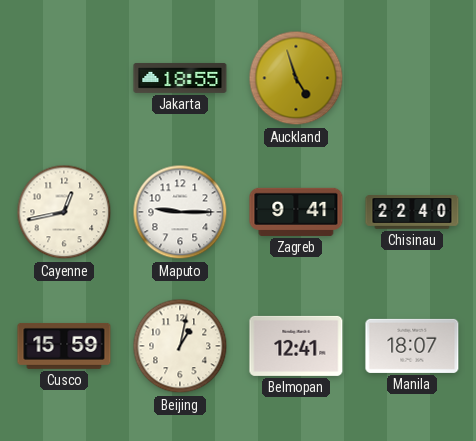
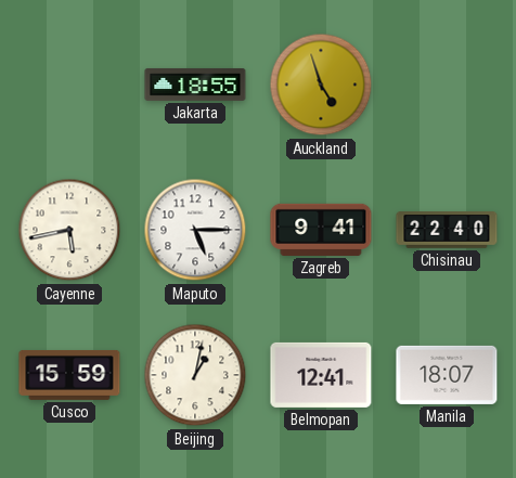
Cayenne: 12:43 -> 5:43
Maputo: 9:15 -> 5:15
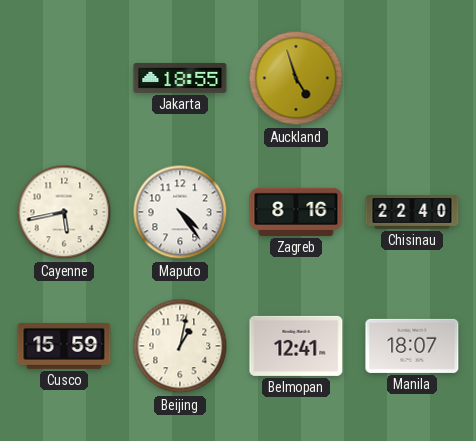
Maputo: 5:15 -> 4:24
Zagreb: 9:41 -> 8:16
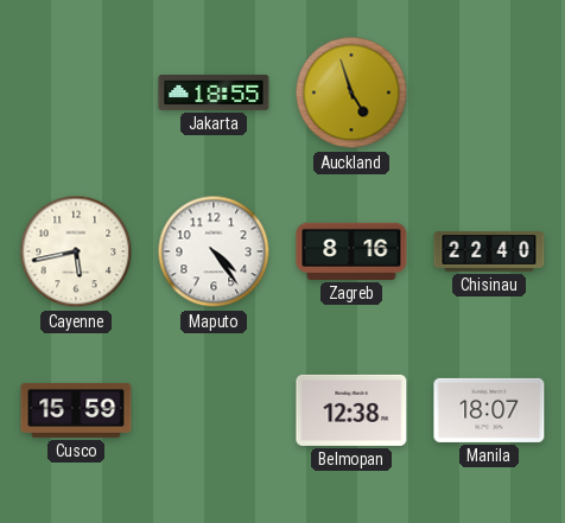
Beijing: 1:02 -> none
Belmopan: 12:41 -> 12:38
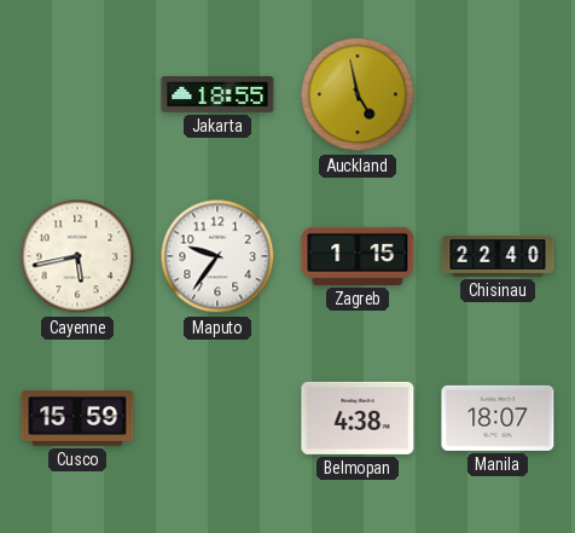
Auckland: 4:57 -> 4:58
Maputo: 4:24 -> 9:36
Zagreb: 8:16 -> 1:15
Belmopan: 12:38 -> 4:38
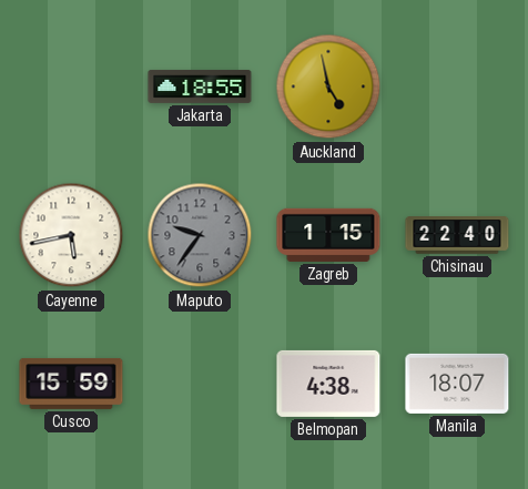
Maputo dial: white -> grey
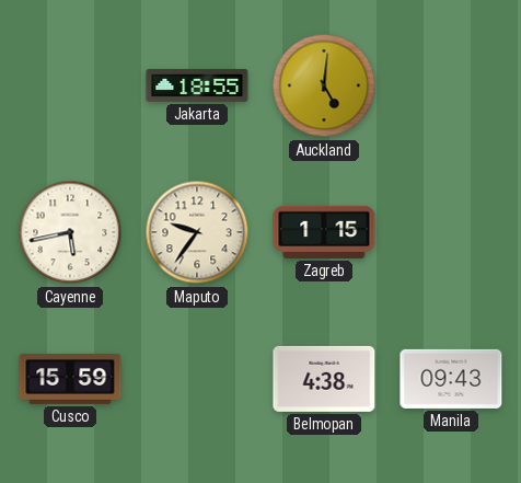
Auckland: 4:58 -> 5:01
Maputo dial: grey -> cream
Chisinau: 22:40 -> none
Manila: 18:07 -> 09:43
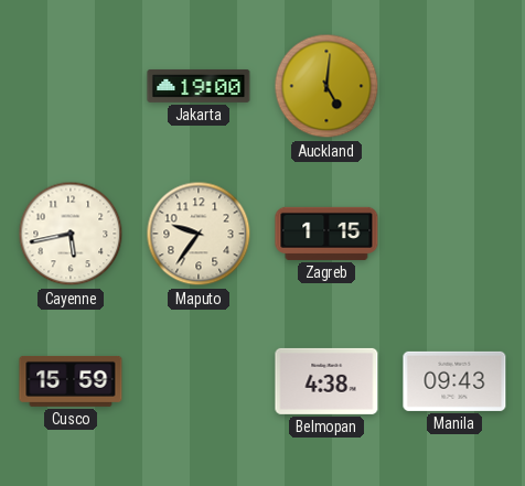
Jakarta: 18:55 -> 19:00
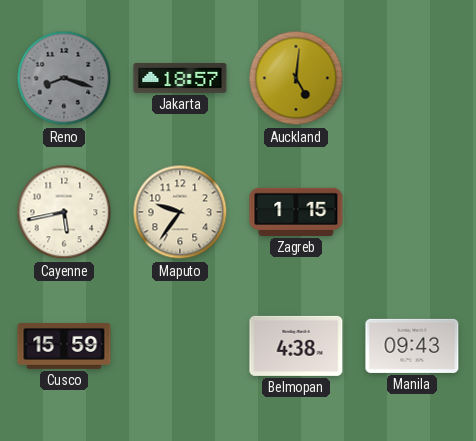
Reno: none -> 8:18
Jakarta: 19:00 -> 18:57
